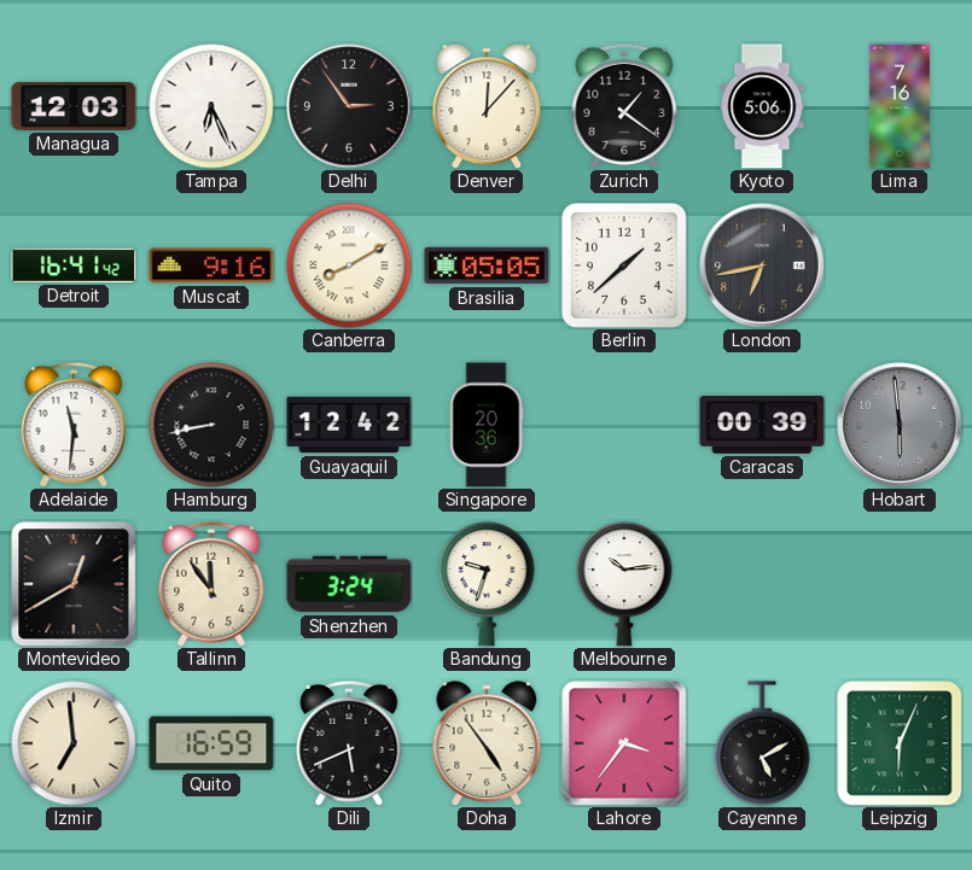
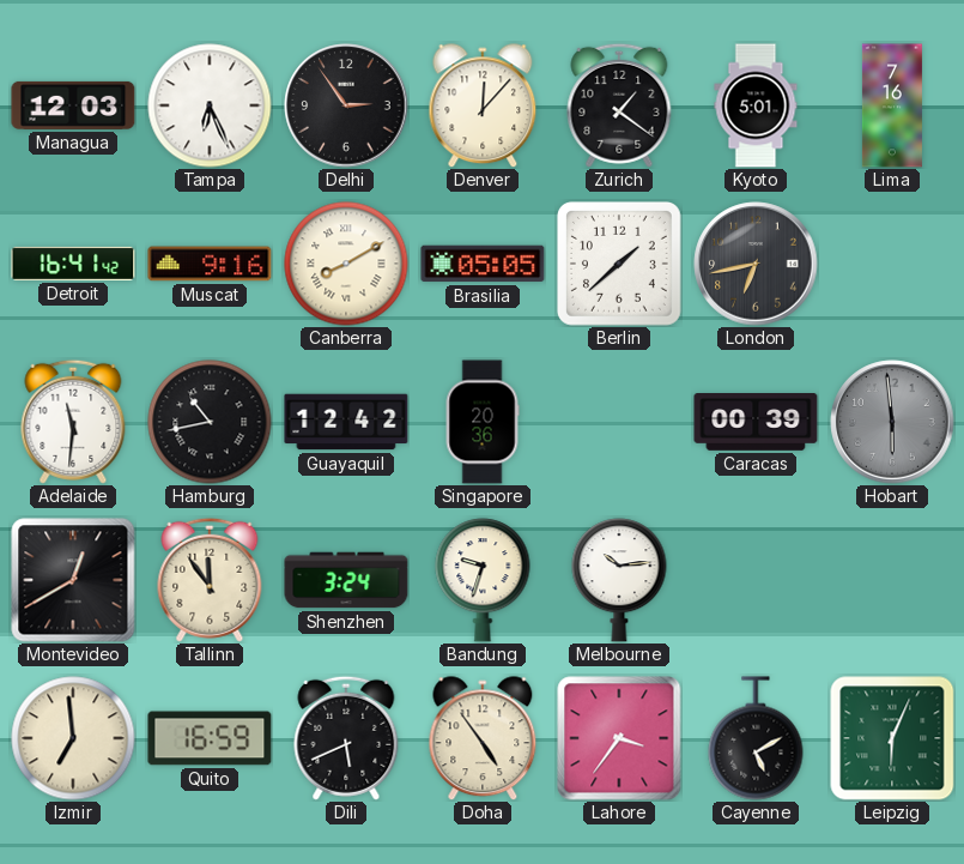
Kyoto: 5:06 -> 5:01
Hamburg: 8:43 -> 10:43
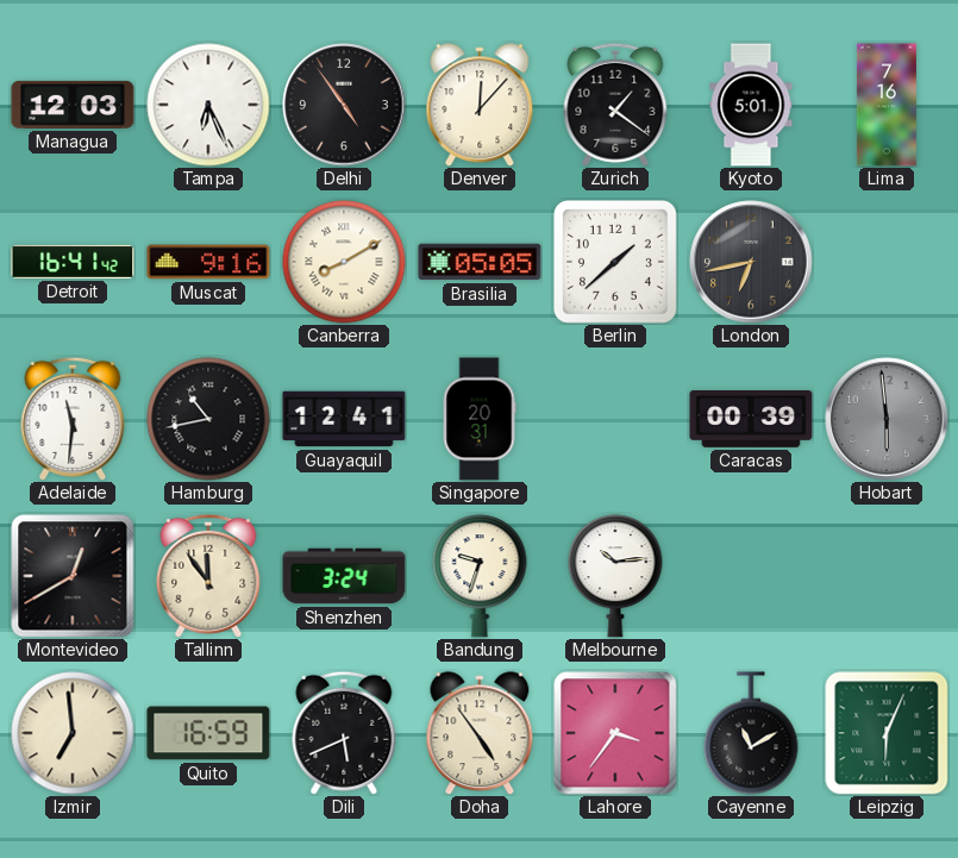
Delhi: 2:54 -> 4:54
Guayaquil: 12:42 -> 12:41
Singapore: 20:36 -> 20:31
Cayenne: 5:10 -> 11:10
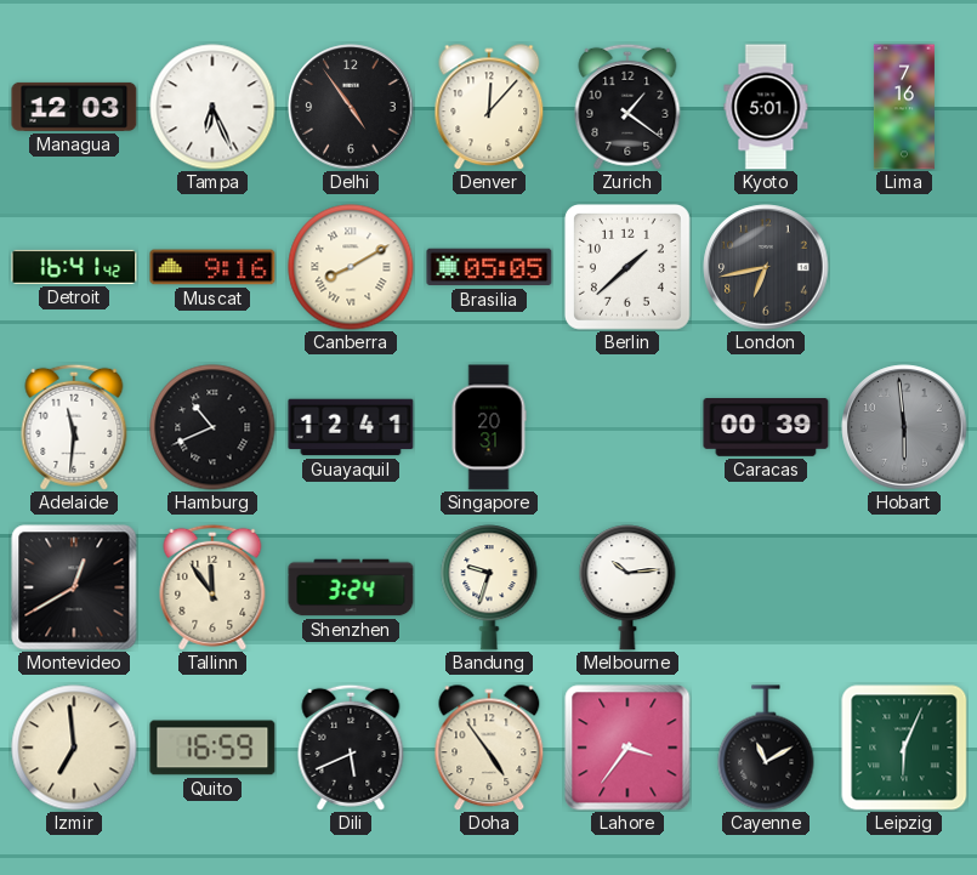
Hamburg: 10:43 -> 10:41
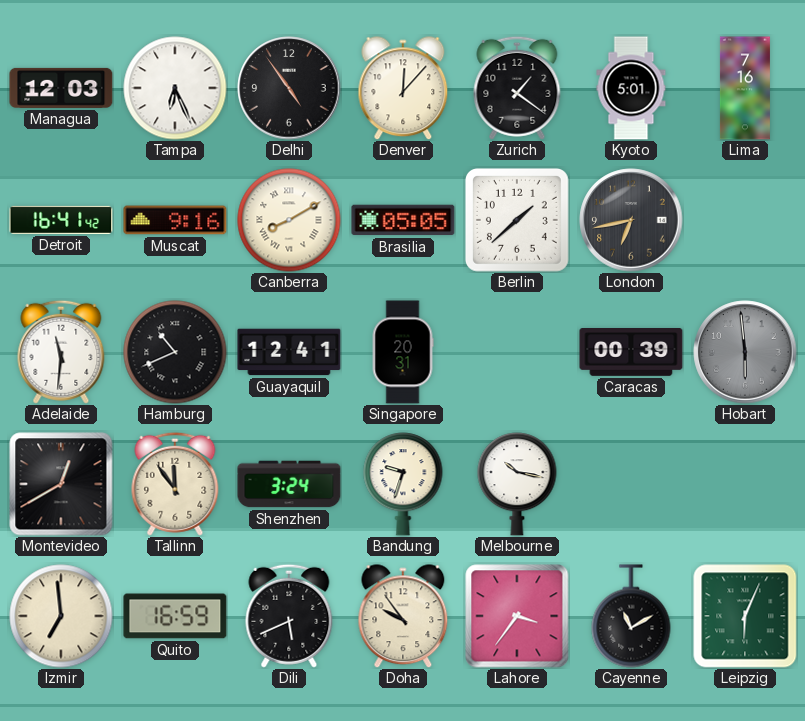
Melbourne: 10:14 -> 10:17
Doha: 4:54 -> 9:54
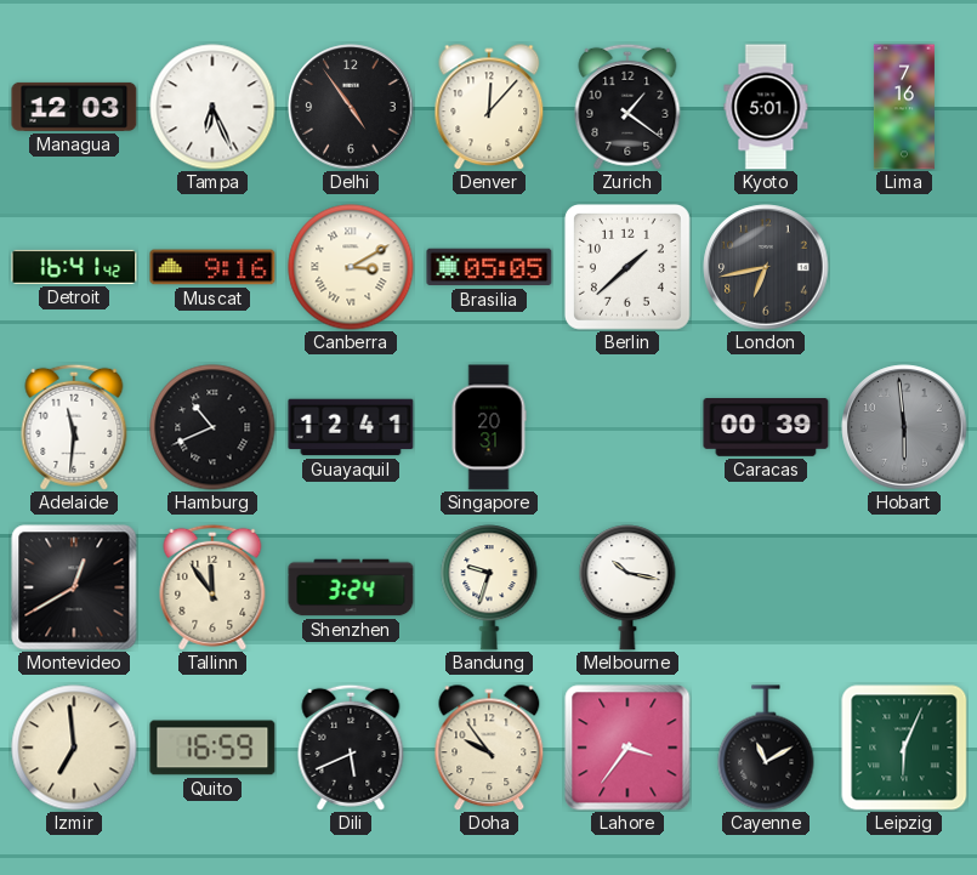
Canberra: 8:10 -> 3:10
